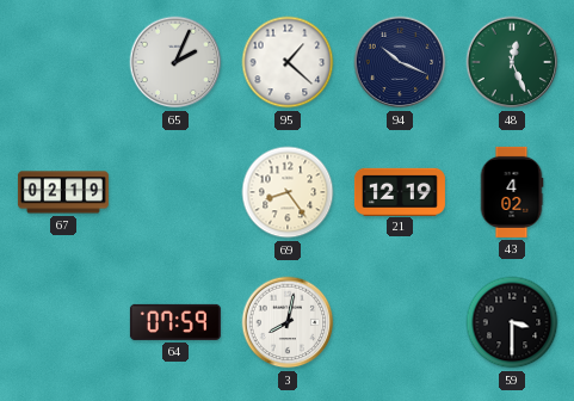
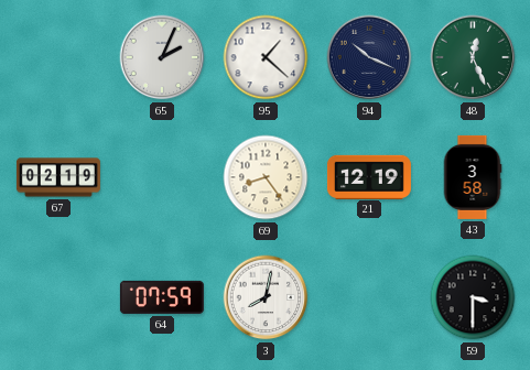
43: 4:02 -> 3:58
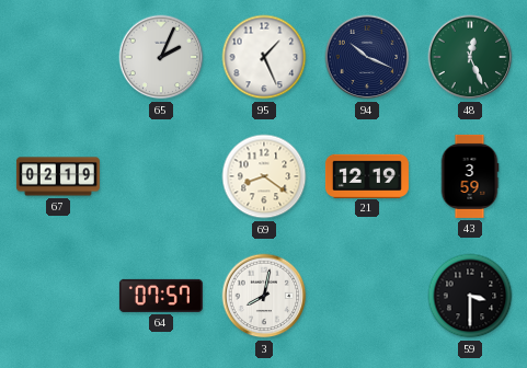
95: 1:22 -> 1:26
69: 8:24 -> 8:21
43: 3:58 -> 3:59
64: 07:59 -> 07:57
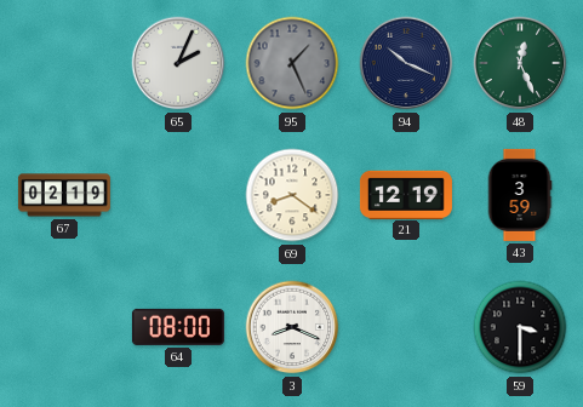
95 dial: white -> grey
64: 07:57 -> 08:00
3: 8:02 -> 8:19
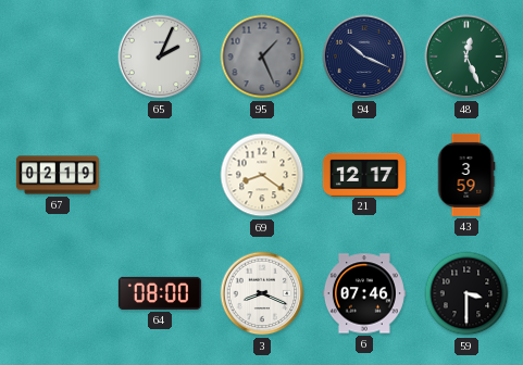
21: 12:19 -> 12:17
6: none -> 07:46
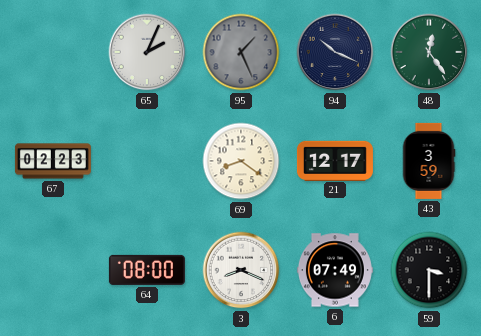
48: 12:26 -> 12:24
67: 02:19 -> 02:23
6: 07:46 -> 07:49
